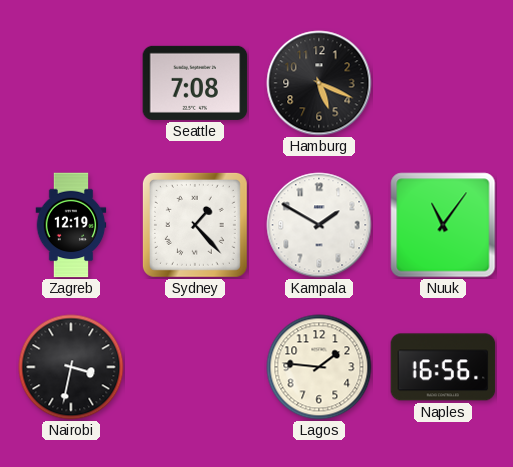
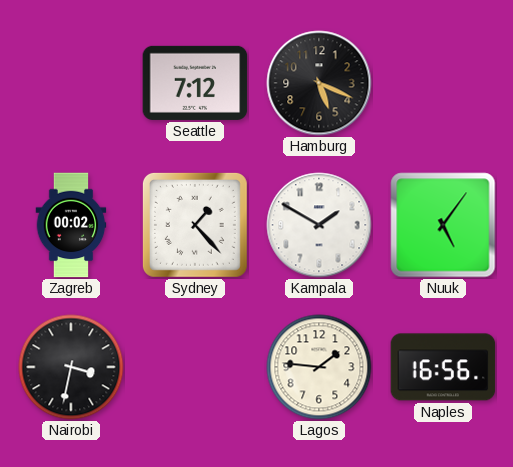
Seattle: 7:08 -> 7:12
Zagreb: 12:19 -> 00:02
Nuuk: 11:06 -> 5:06
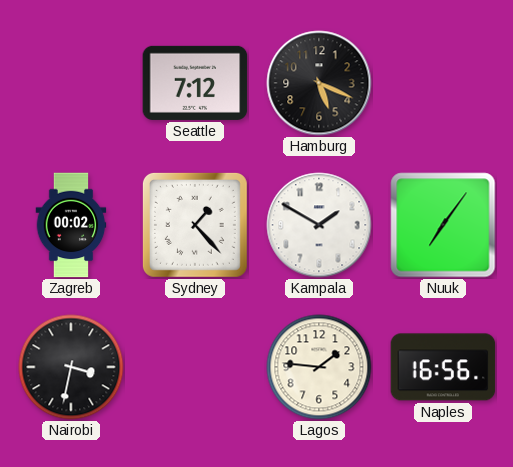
Nuuk: 5:06 -> 7:06
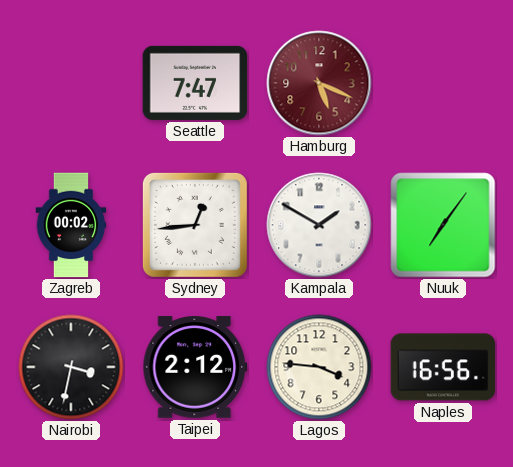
Seattle: 7:12 -> 7:47
Hamburg dial: black -> burgundy
Sydney: 1:23 -> 12:44
Taipei: none -> 2:12
Lagos: 1:46 -> 3:46
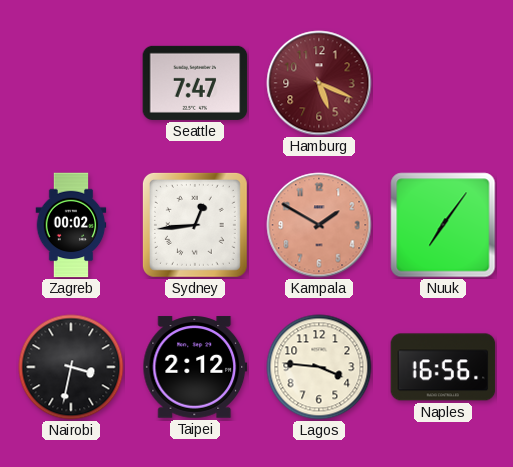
Kampala dial: white -> salmon
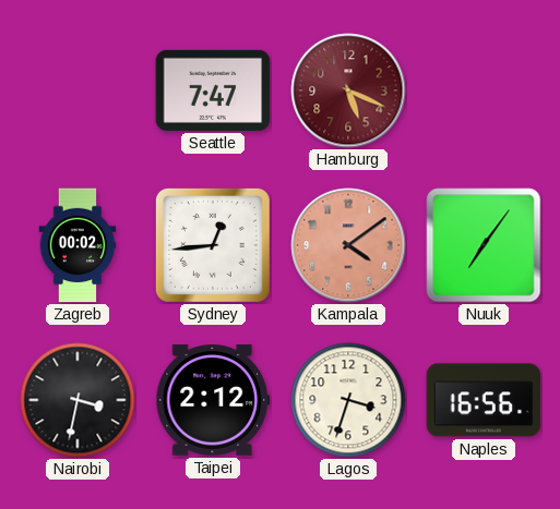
Kampala: 1:50 -> 4:09
Lagos: 3:46 -> 3:33
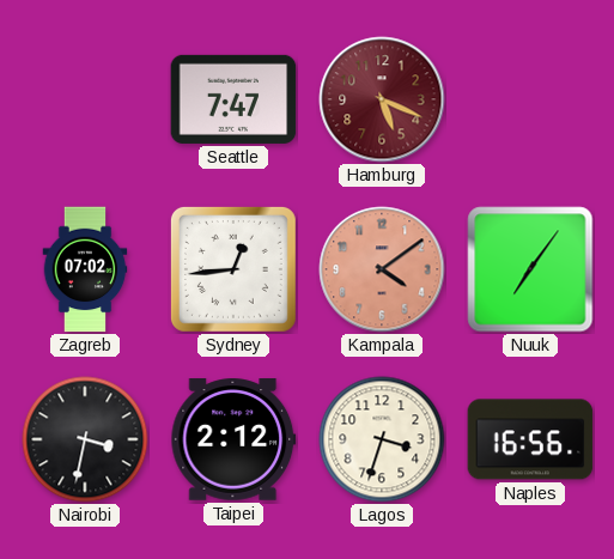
Zagreb: 00:02 -> 07:02
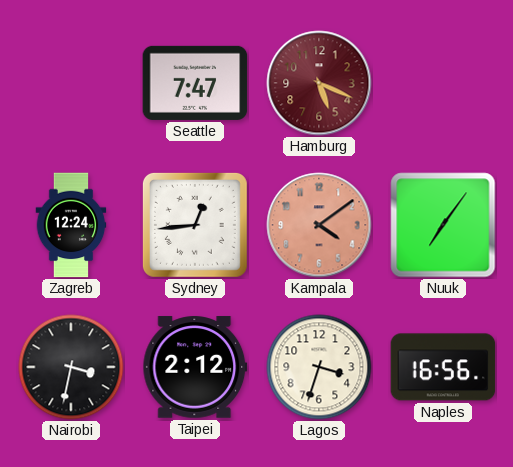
Zagreb: 07:02 -> 12:24
